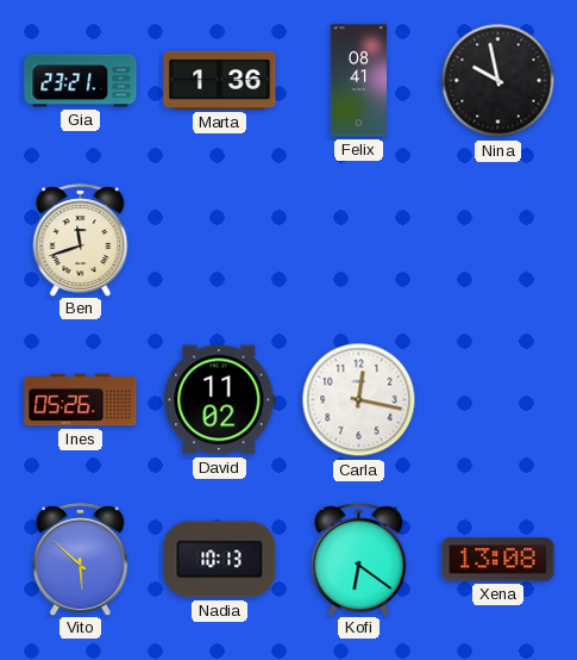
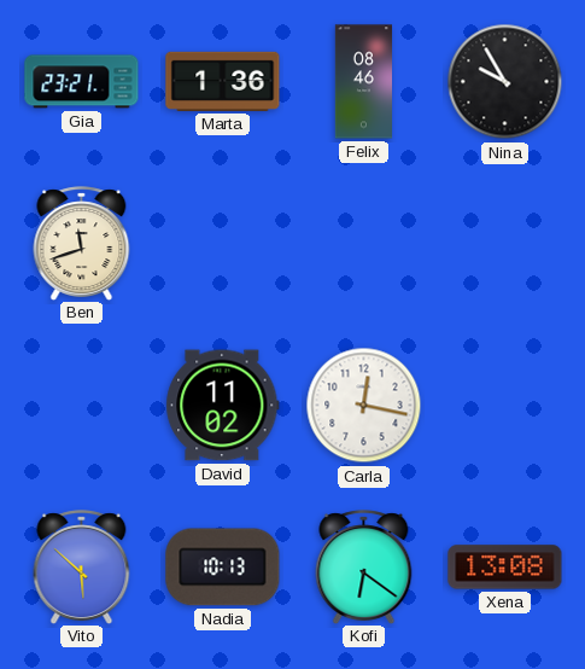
Felix: 08:41 -> 08:46
Nina: 9:58 -> 9:55
Ines: 05:26 -> none
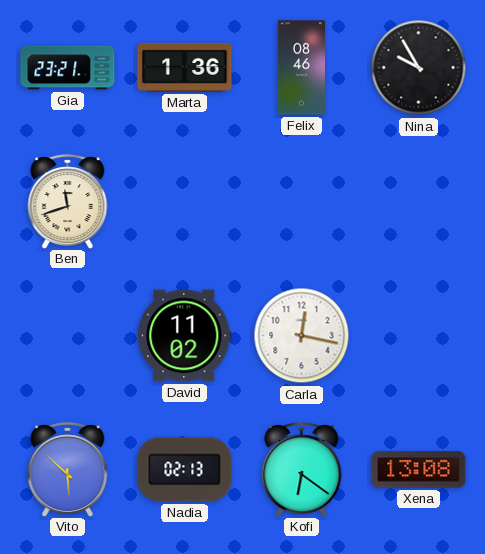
Nadia: 10:13 -> 02:13
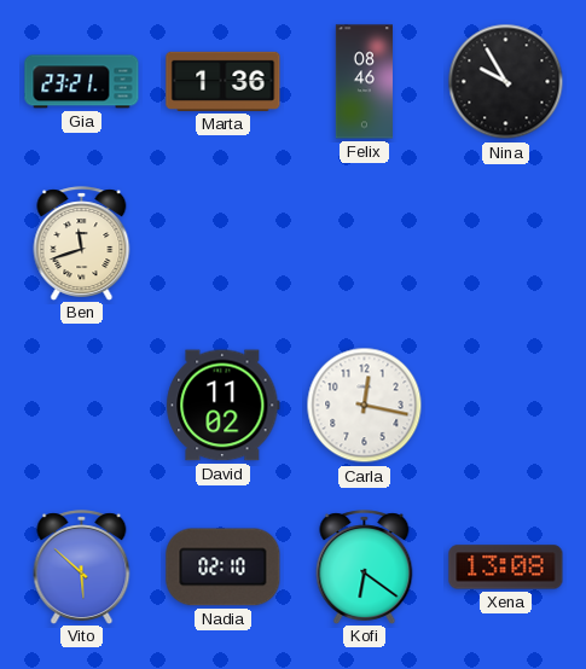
Nadia: 02:13 -> 02:10
